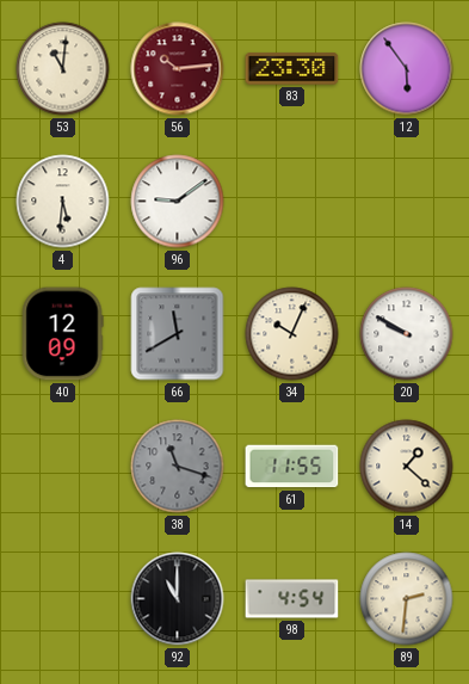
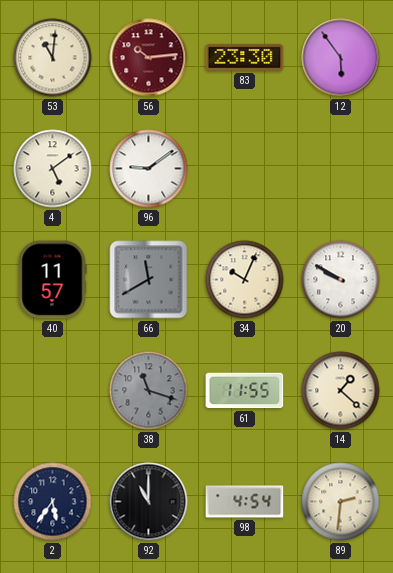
4: 5:31 -> 5:09
40: 12:09 -> 11:57
2: none -> 5:36
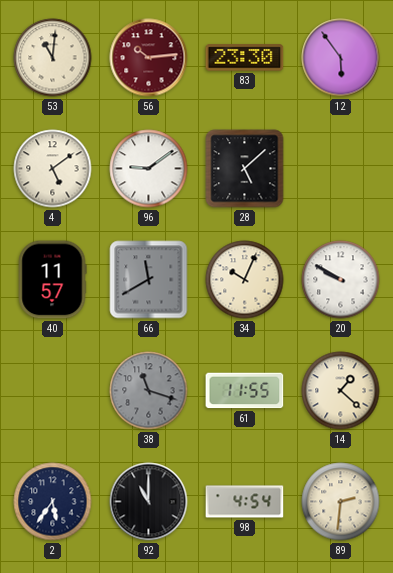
28: none -> 5:08
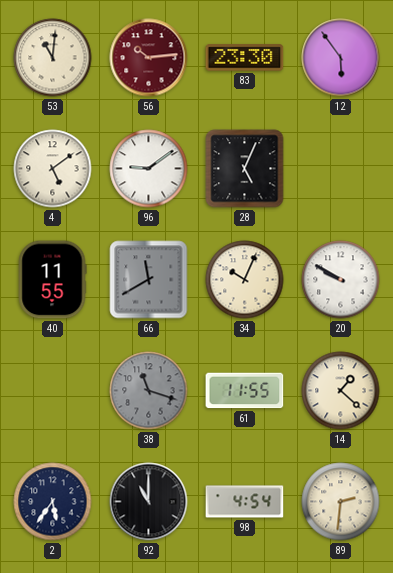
28: 5:08 -> 5:04
40: 11:57 -> 11:55
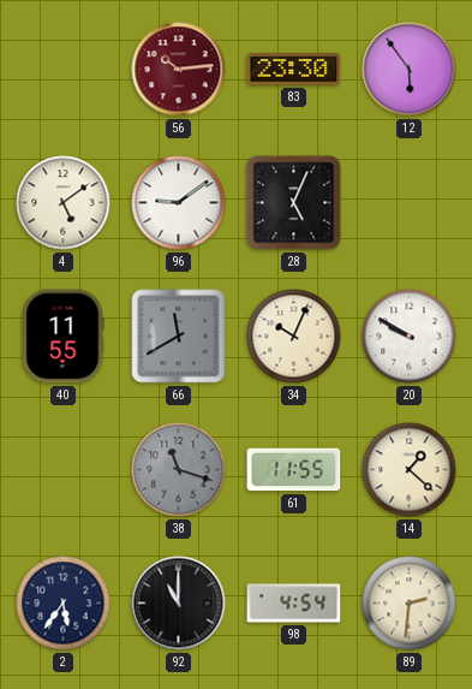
53: 11:01 -> none
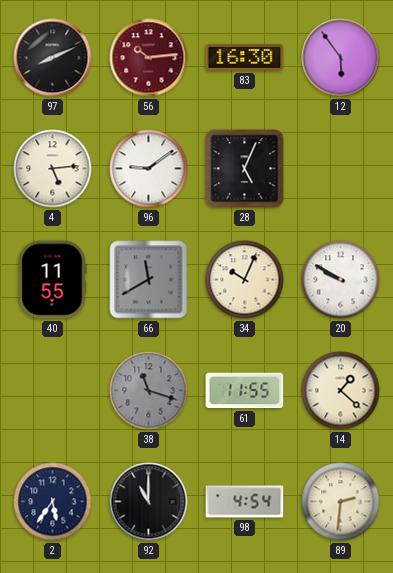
97: none -> 8:11
83: 23:30 -> 16:30
4: 5:09 -> 5:14
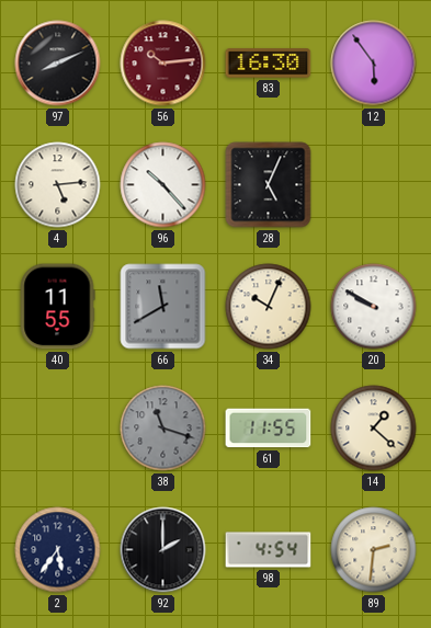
96: 9:09 -> 10:23
92: 11:00 -> 2:00
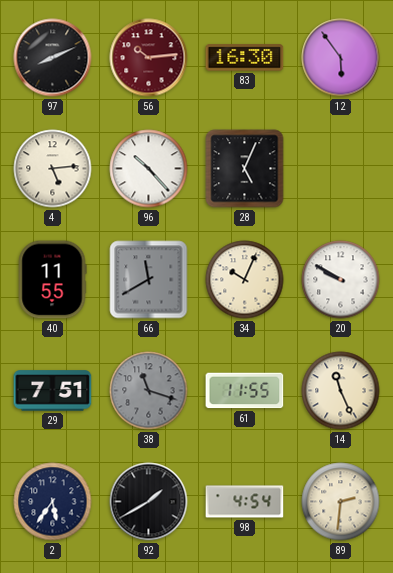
29: none -> 7:51
14: 1:22 -> 11:26
92: 2:00 -> 1:40
